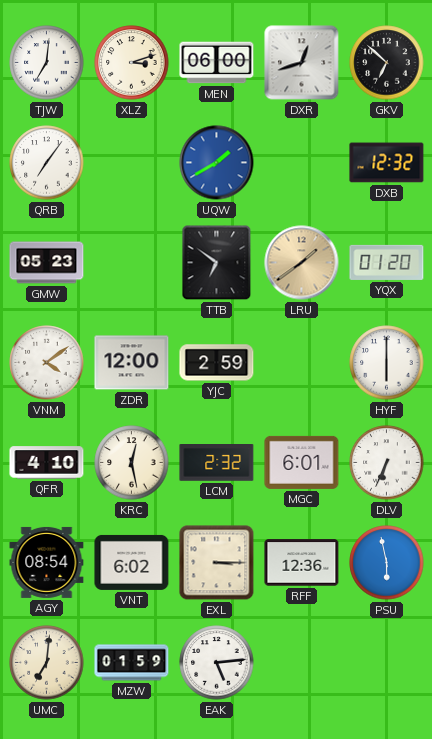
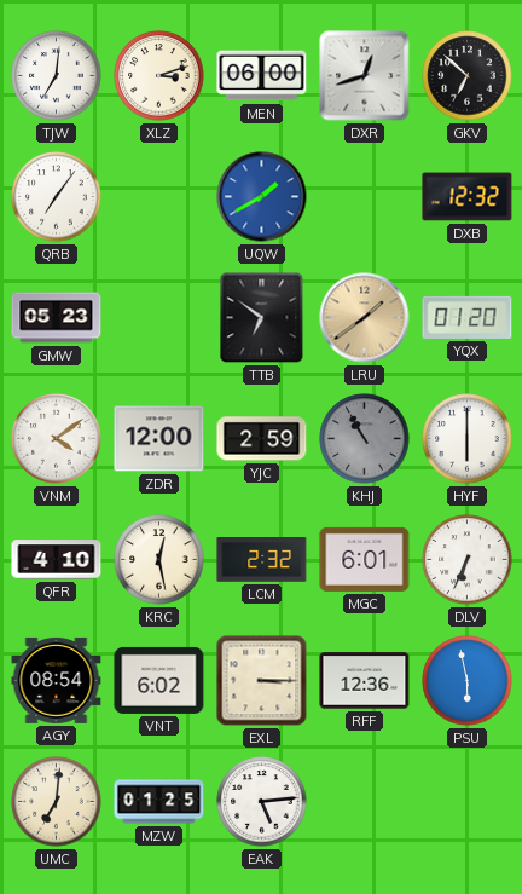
KHJ: none -> 10:55
MZW: 01:59 -> 01:25
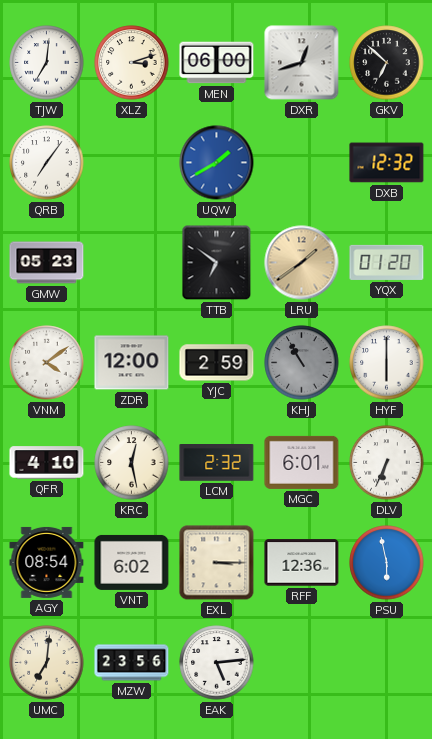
MZW: 01:25 -> 23:56
